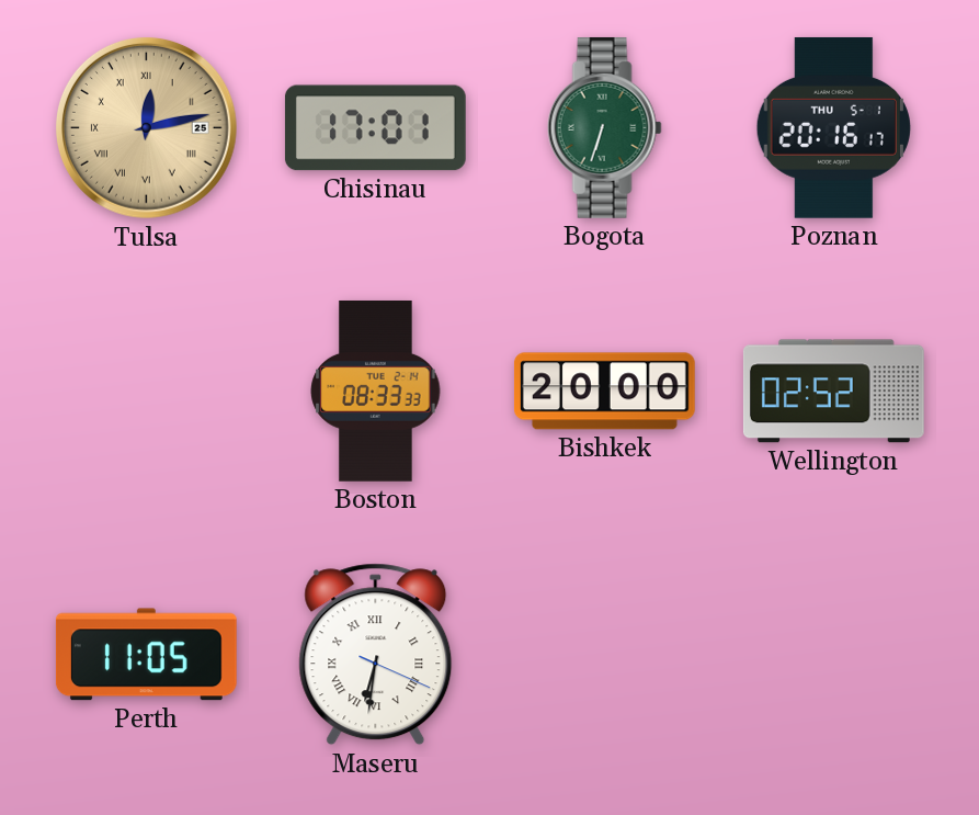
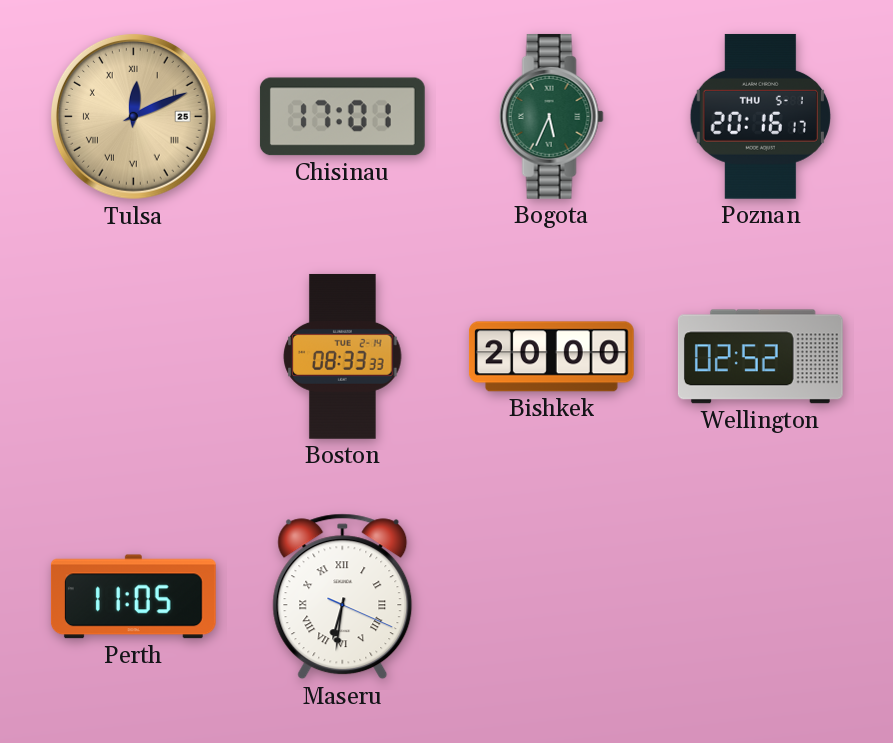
Tulsa: 12:13 -> 12:11
Bogota: 6:33 -> 5:34
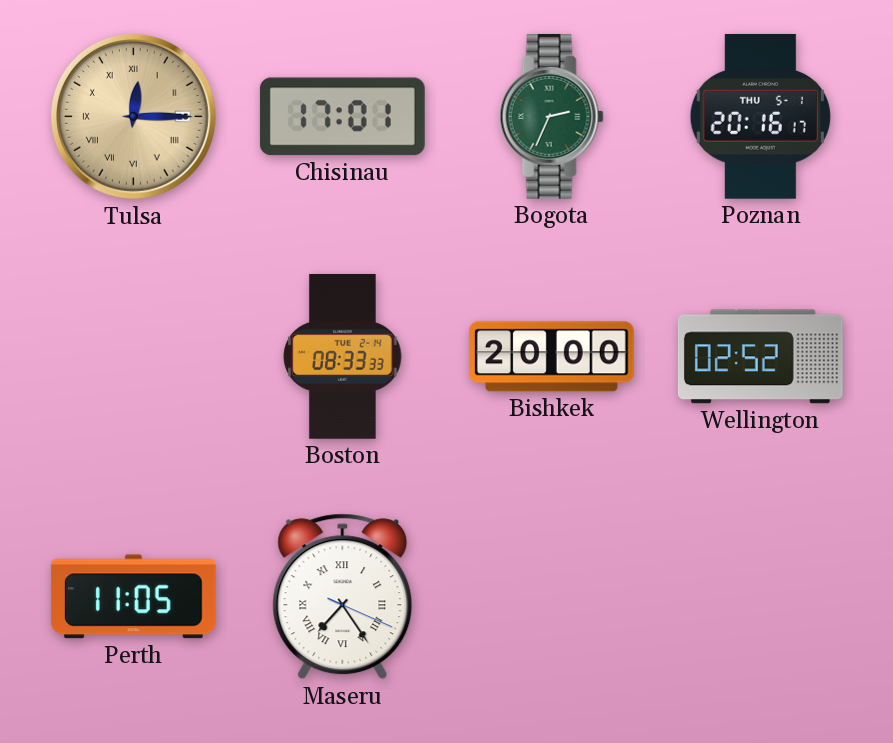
Tulsa: 12:11 -> 12:15
Bogota: 5:34 -> 2:34
Maseru: 6:31 -> 7:24
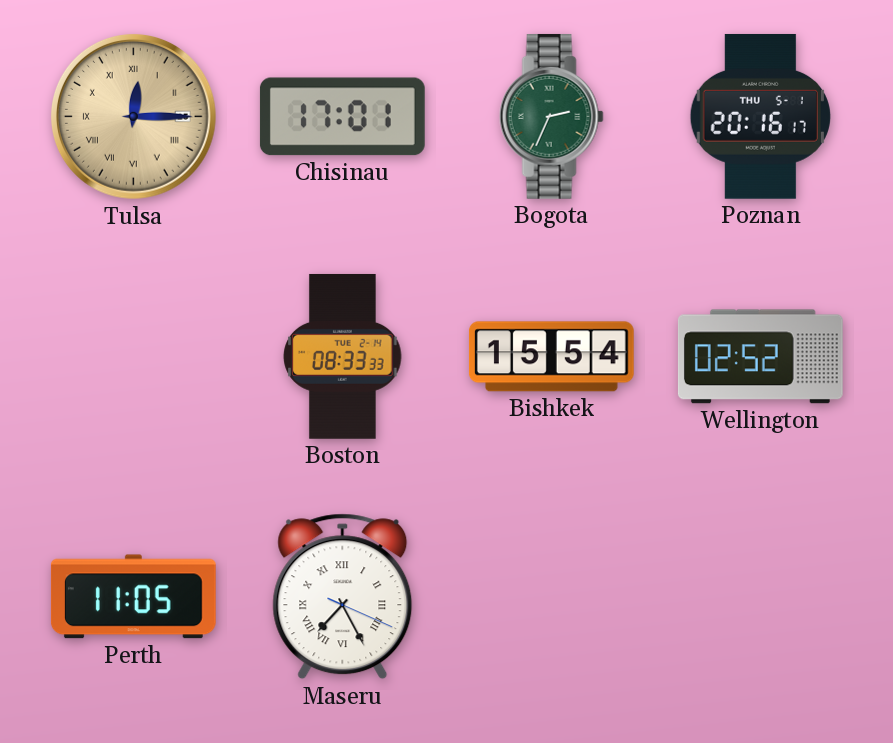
Bishkek: 20:00 -> 15:54
Maseru: 7:24 -> 7:25
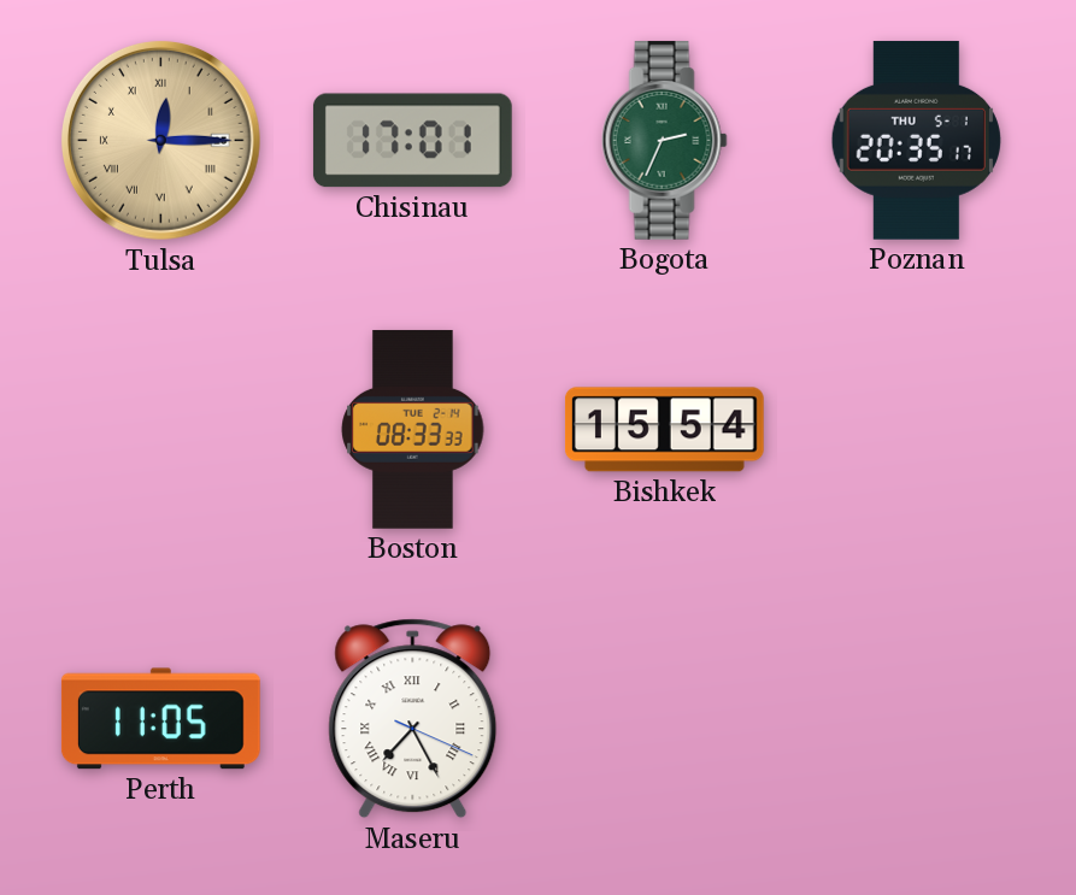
Poznan: 20:16 -> 20:35
Wellington: 02:52 -> none
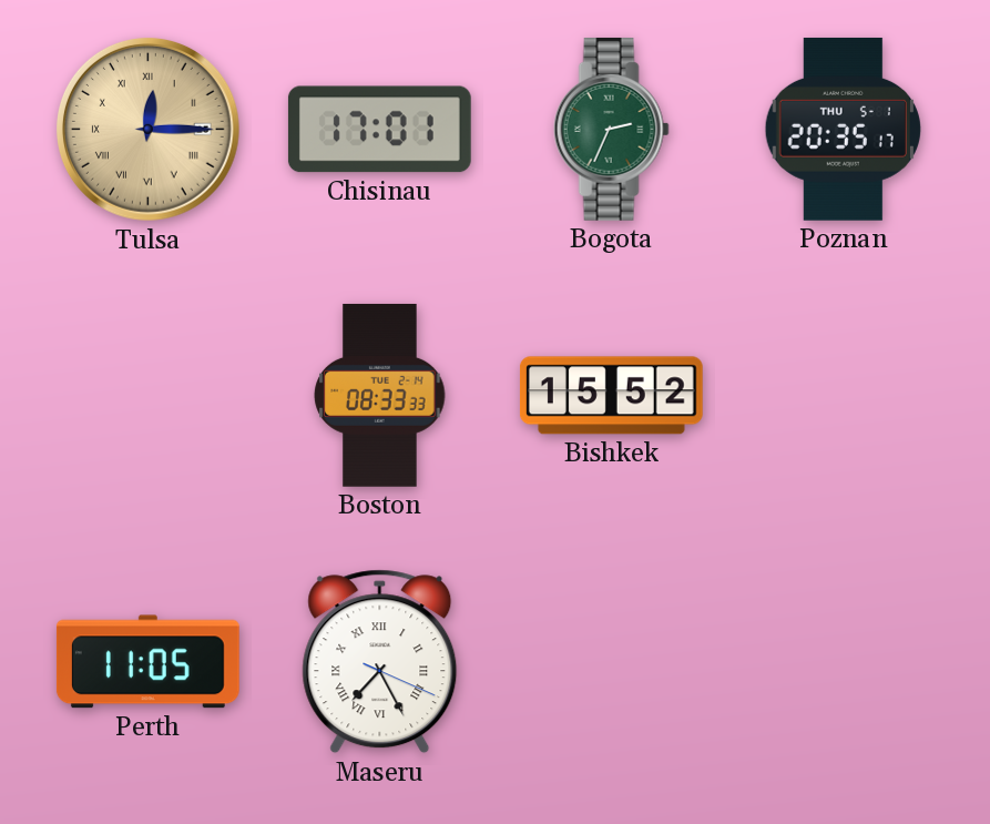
Bishkek: 15:54 -> 15:52
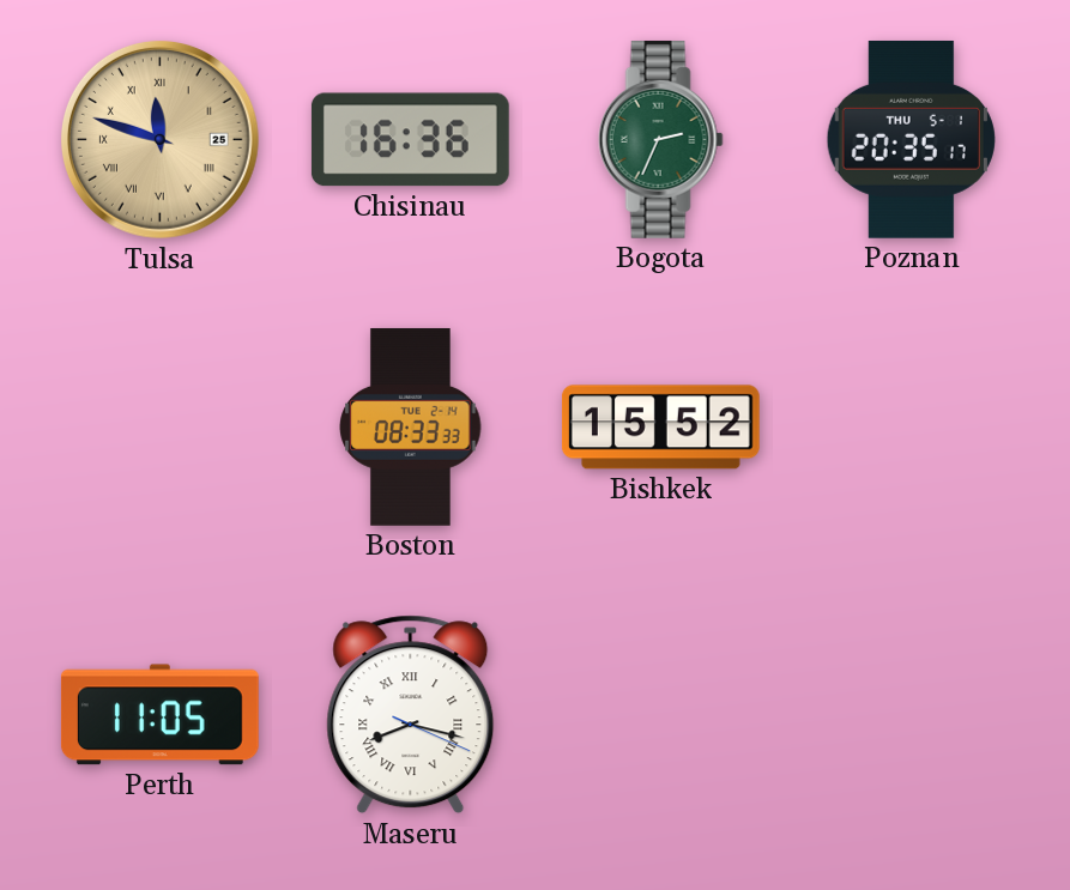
Tulsa: 12:15 -> 11:48
Chisinau: 17:01 -> 16:36
Maseru: 7:25 -> 8:17
